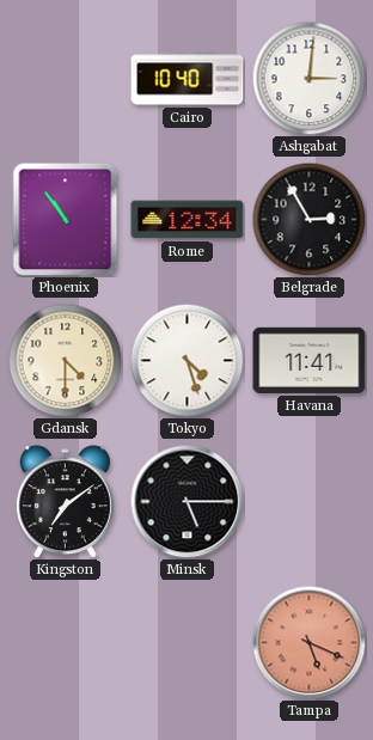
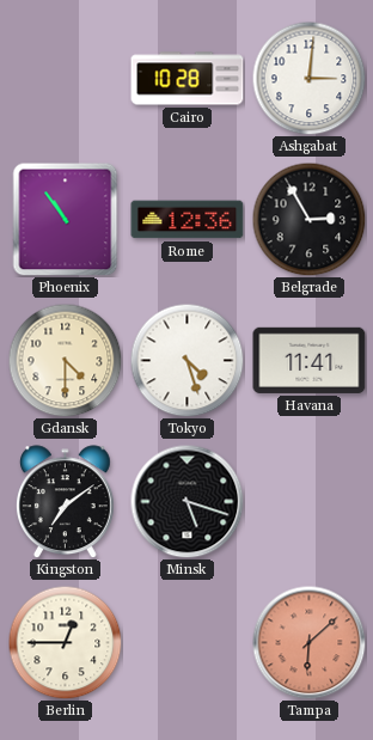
Cairo: 10:40 -> 10:28
Rome: 12:34 -> 12:36
Minsk: 5:15 -> 5:18
Berlin: none -> 12:45
Tampa: 5:19 -> 6:08
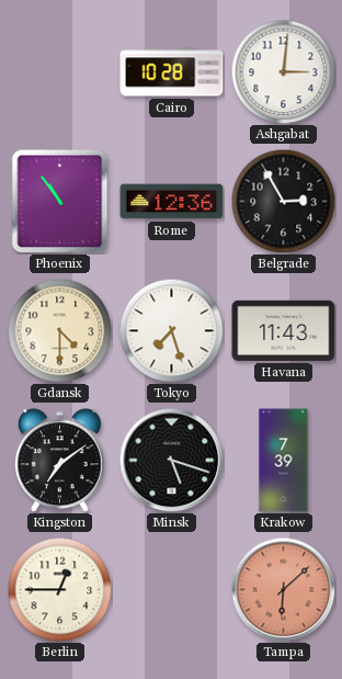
Tokyo: 4:27 -> 7:27
Havana: 11:41 -> 11:43
Krakow: none -> 7:39
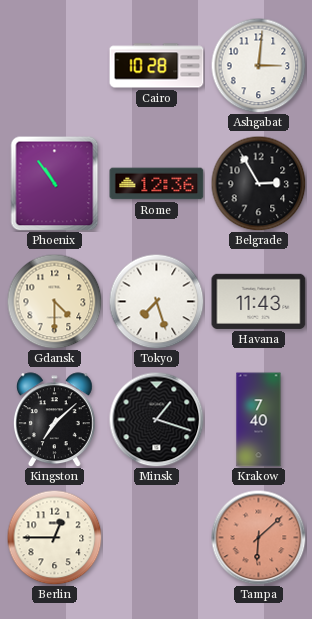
Kingston: 7:09 -> 7:08
Minsk: 5:18 -> 1:18
Krakow: 7:39 -> 7:40
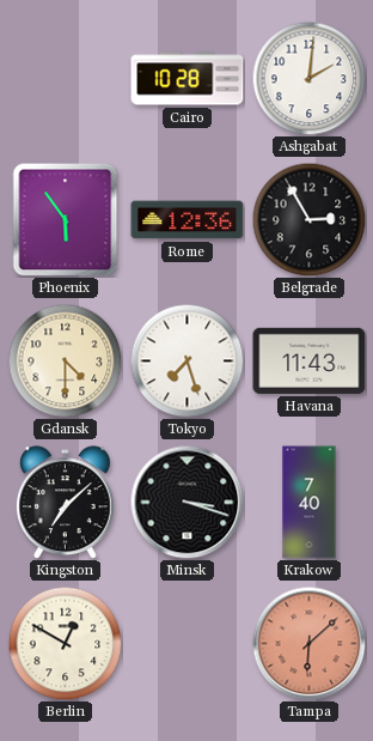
Ashgabat: 3:01 -> 2:01
Phoenix: 10:54 -> 5:54
Minsk: 1:18 -> 3:18
Berlin: 12:45 -> 12:50
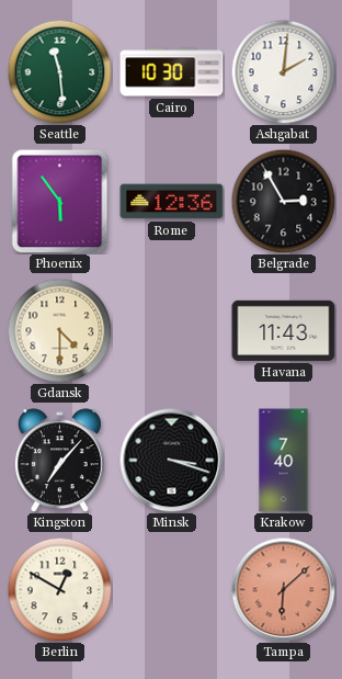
Seattle: none -> 11:29
Cairo: 10:28 -> 10:30
Tokyo: 7:27 -> none
Kingston: 7:08 -> 7:07
